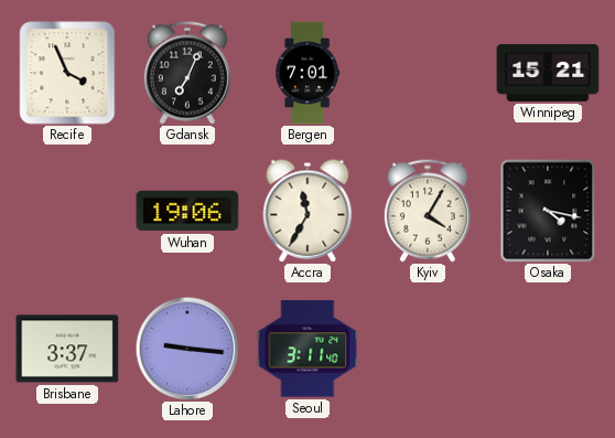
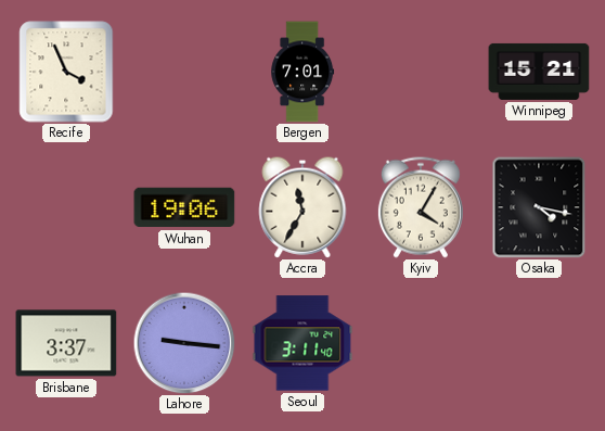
Gdansk: 7:04 -> none
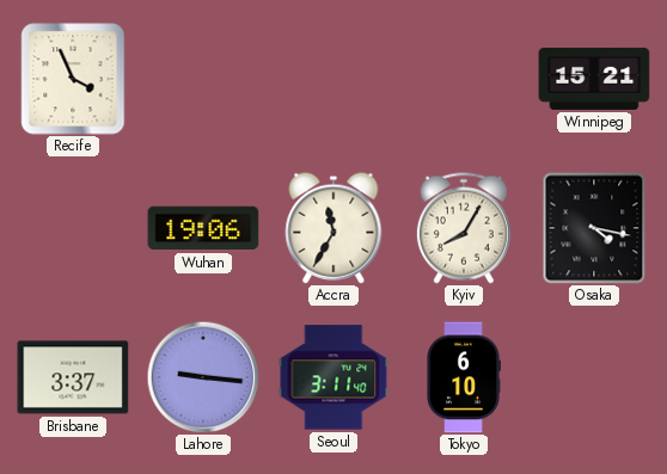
Bergen: 7:01 -> none
Kyiv: 4:05 -> 8:05
Tokyo: none -> 6:10
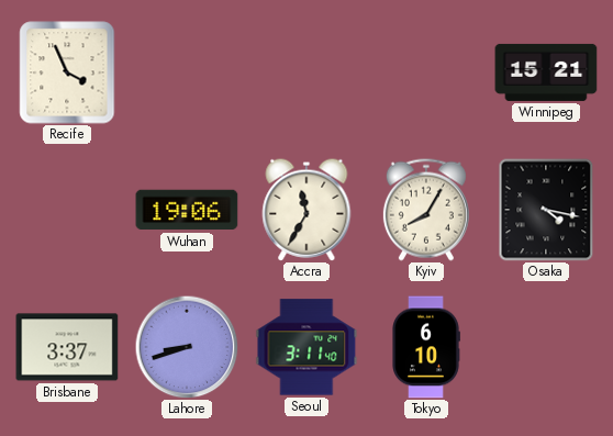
Lahore: 9:16 -> 8:42
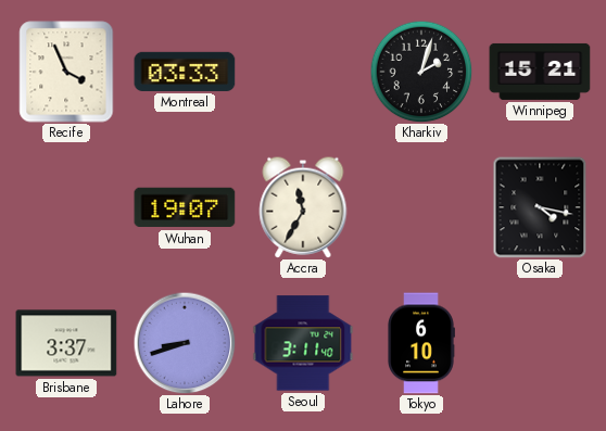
Montreal: none -> 03:33
Kharkiv: none -> 2:03
Wuhan: 19:06 -> 19:07
Kyiv: 8:05 -> none
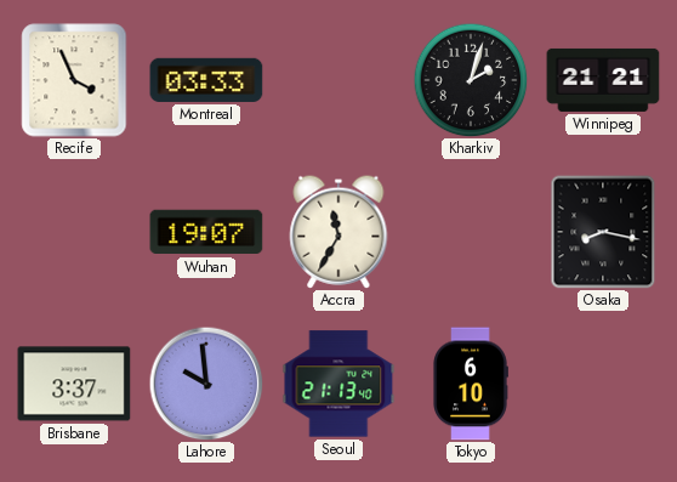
Winnipeg: 15:21 -> 21:21
Osaka: 4:17 -> 8:17
Lahore: 8:42 -> 9:59
Seoul: 3:11 -> 21:13
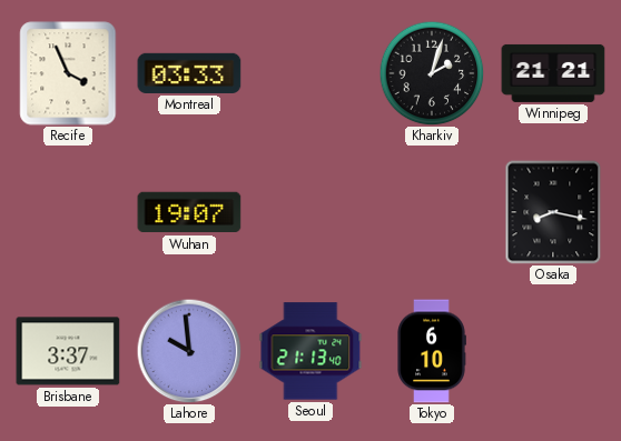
Accra: 11:35 -> none
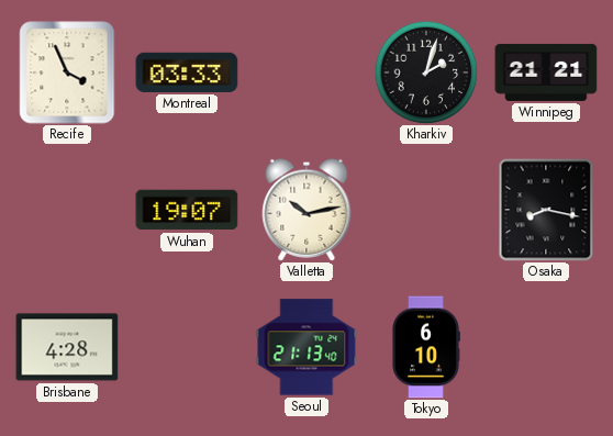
Valletta: none -> 10:13
Brisbane: 3:37 -> 4:28
Lahore: 9:59 -> none
